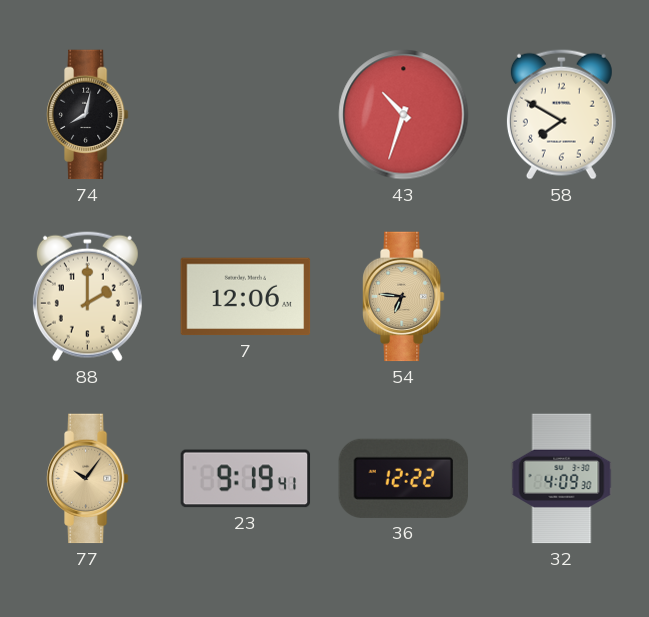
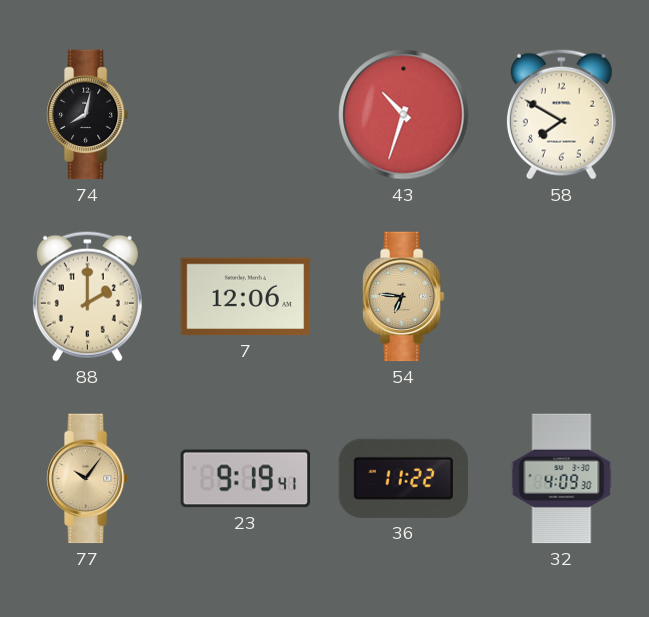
36: 12:22 -> 11:22
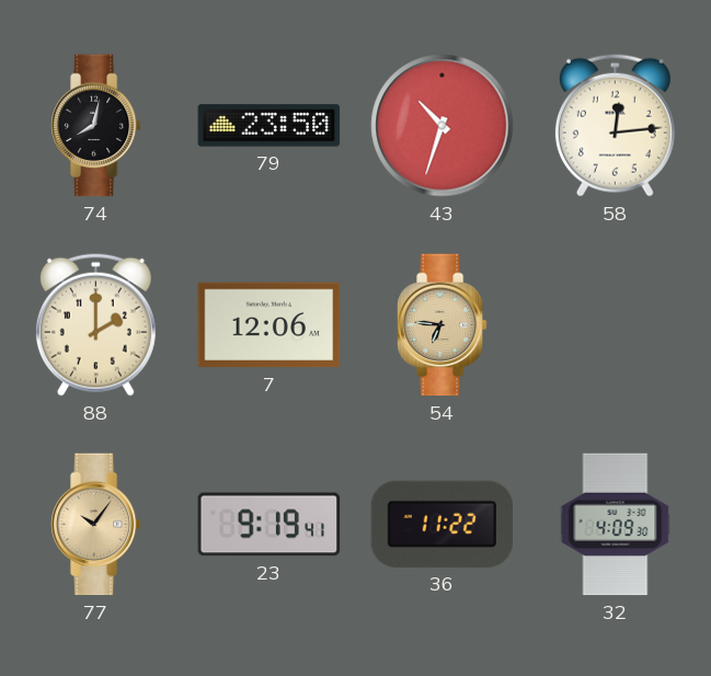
79: none -> 23:50
58: 7:50 -> 12:14
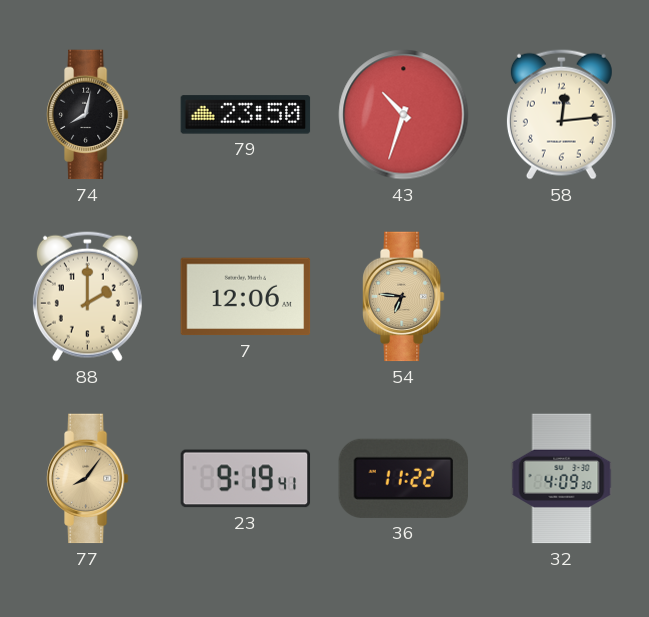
77: 10:06 -> 8:06
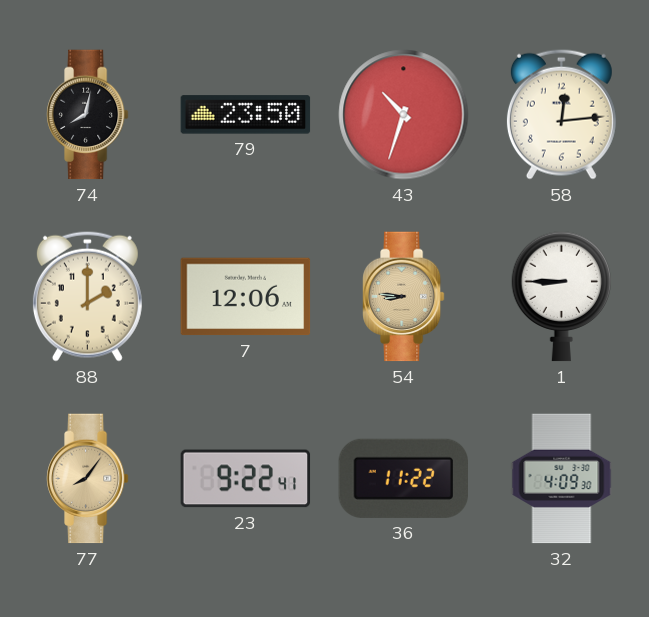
54: 6:46 -> 8:46
1: none -> 8:45
23: 9:19 -> 9:22
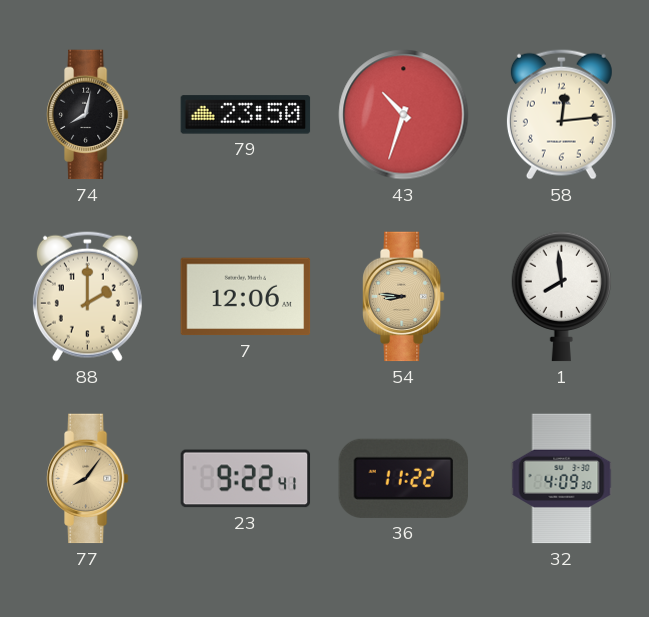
1: 8:45 -> 7:59
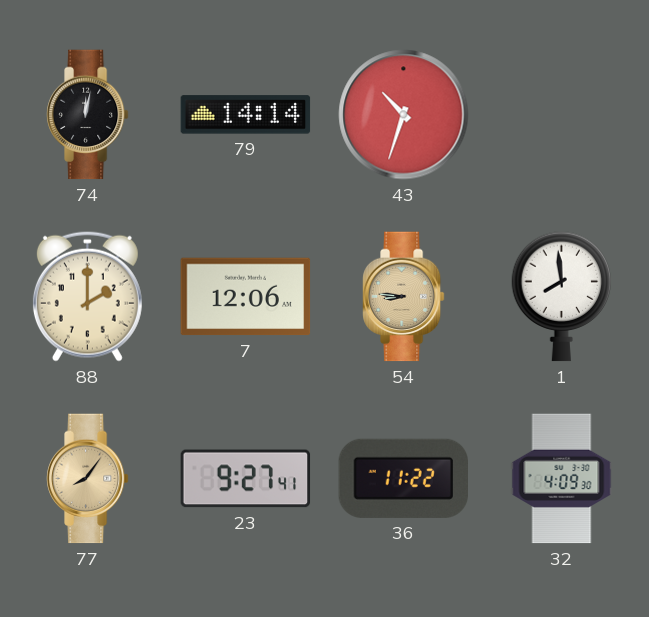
74: 8:02 -> 12:02
79: 23:50 -> 14:14
58: 12:14 -> none
23: 9:22 -> 9:27
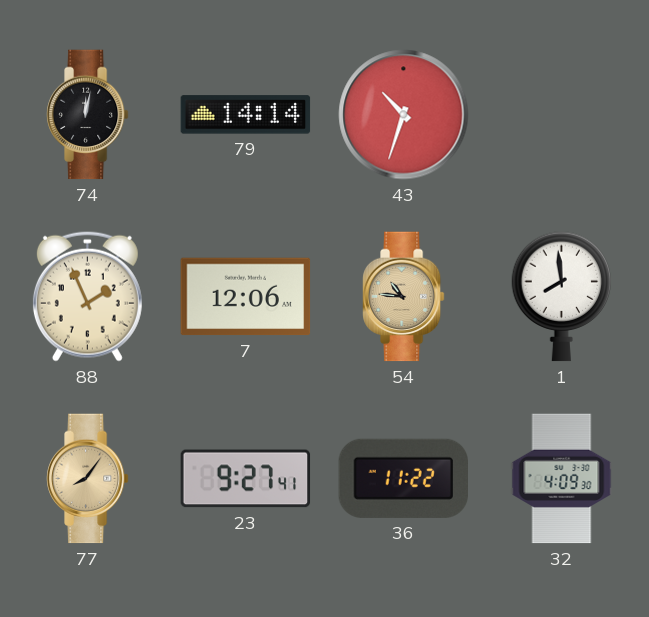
88: 2:00 -> 1:56
54: 8:46 -> 10:46
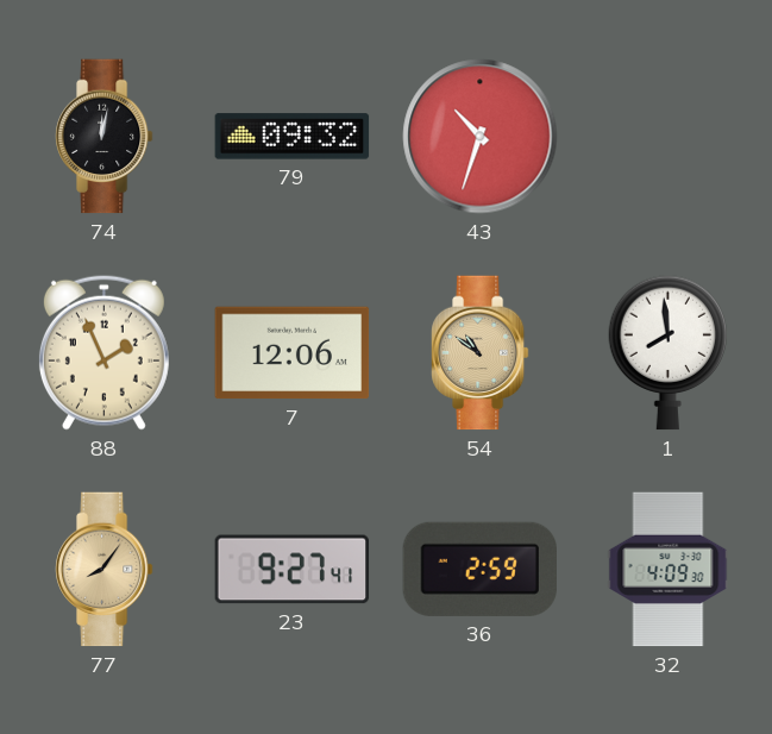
79: 14:14 -> 09:32
54: 10:46 -> 10:51
36: 11:22 -> 2:59
